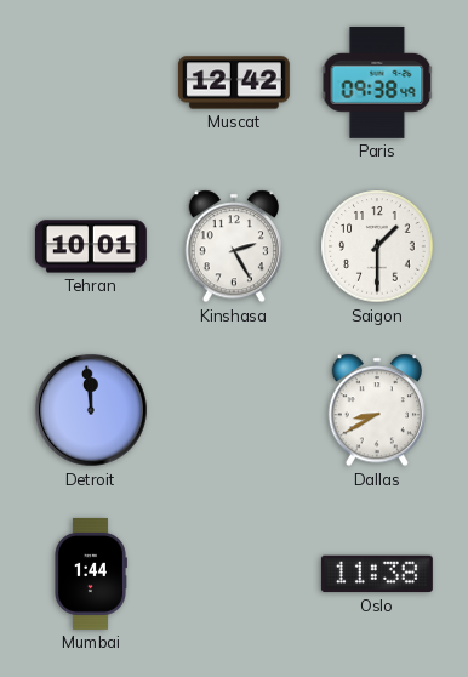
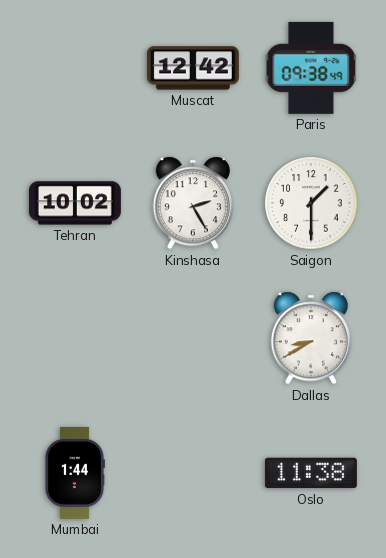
Tehran: 10:01 -> 10:02
Detroit: 11:59 -> none
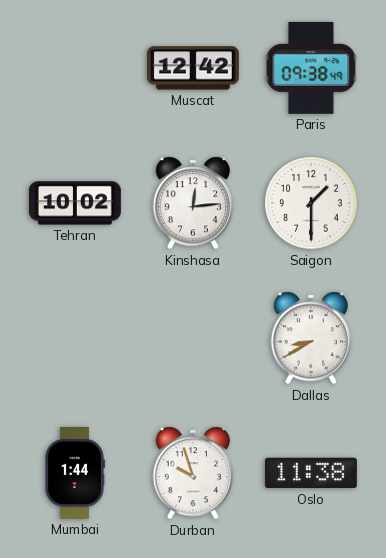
Kinshasa: 2:25 -> 12:14
Durban: none -> 9:57
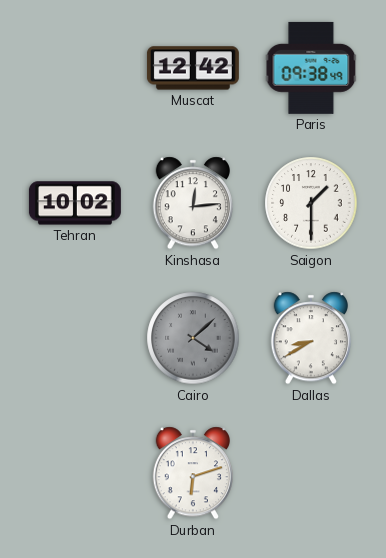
Cairo: none -> 4:08
Mumbai: 1:44 -> none
Durban: 9:57 -> 6:12
Oslo: 11:38 -> none
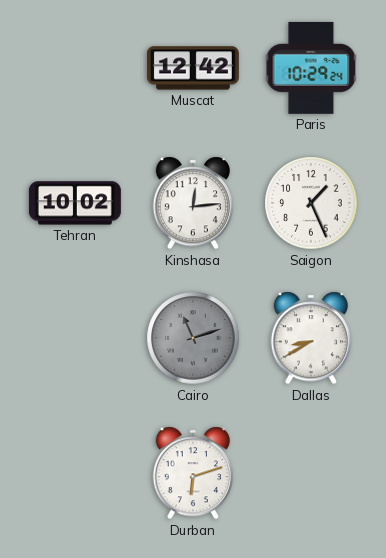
Paris: 09:38 -> 10:29
Saigon: 1:30 -> 1:26
Cairo: 4:08 -> 11:12
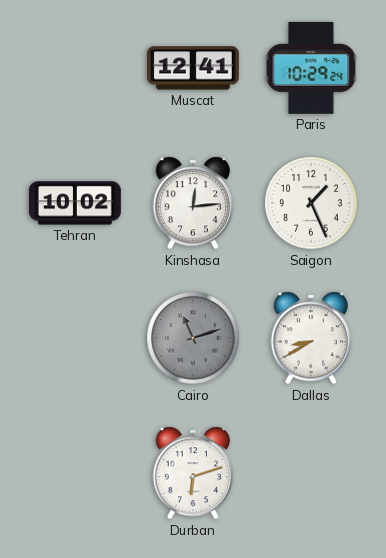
Muscat: 12:42 -> 12:41
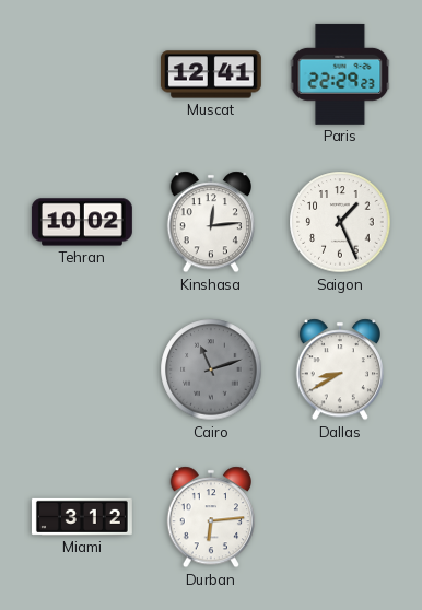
Paris: 10:29 -> 22:29
Miami: none -> 3:12
Durban: 6:12 -> 6:14
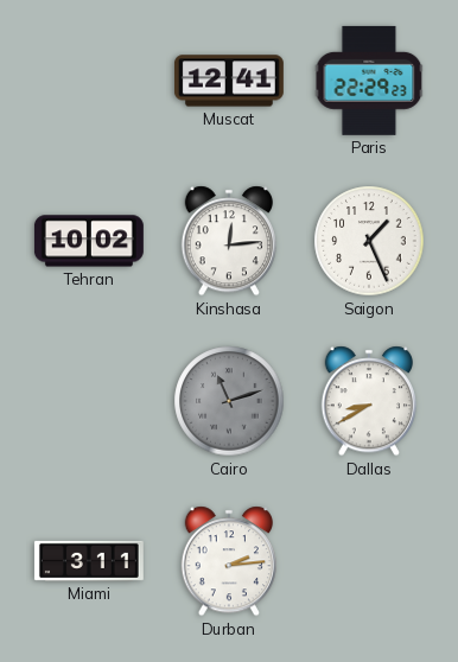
Miami: 3:12 -> 3:11
Durban: 6:14 -> 2:14
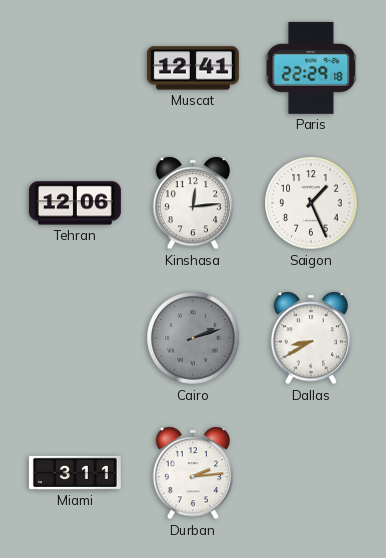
Paris: 22:29:23 -> 22:29:18
Tehran: 10:02 -> 12:06
Cairo: 11:12 -> 2:12
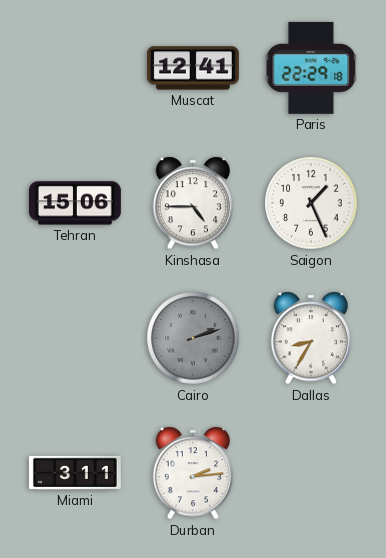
Tehran: 12:06 -> 15:06
Kinshasa: 12:14 -> 4:45
Dallas: 8:40 -> 8:35
